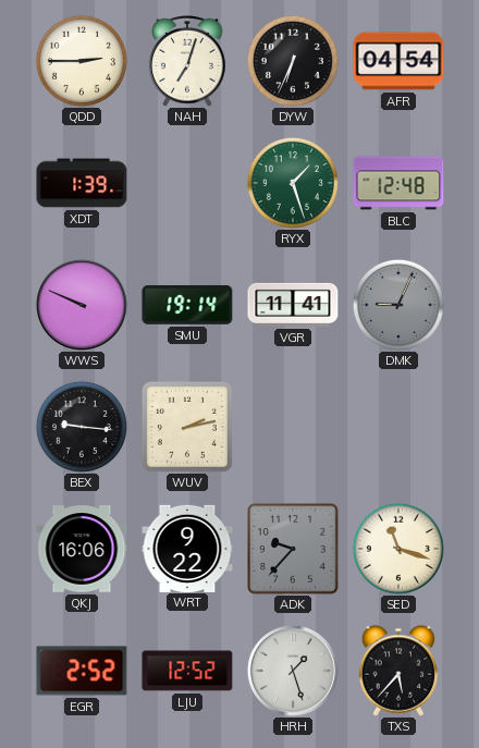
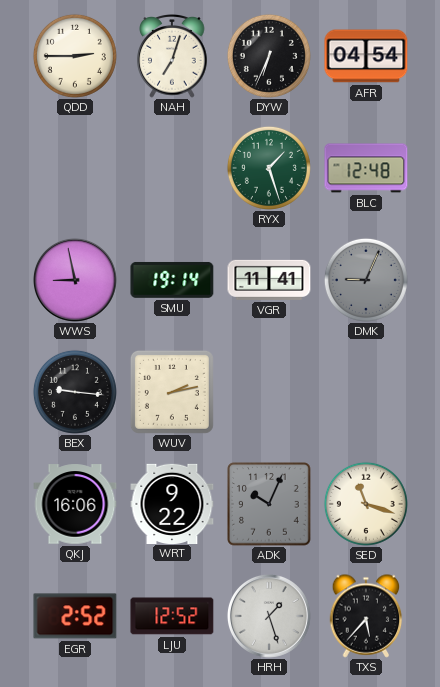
XDT: 1:39 -> none
WWS: 9:49 -> 8:58
ADK: 9:37 -> 10:04
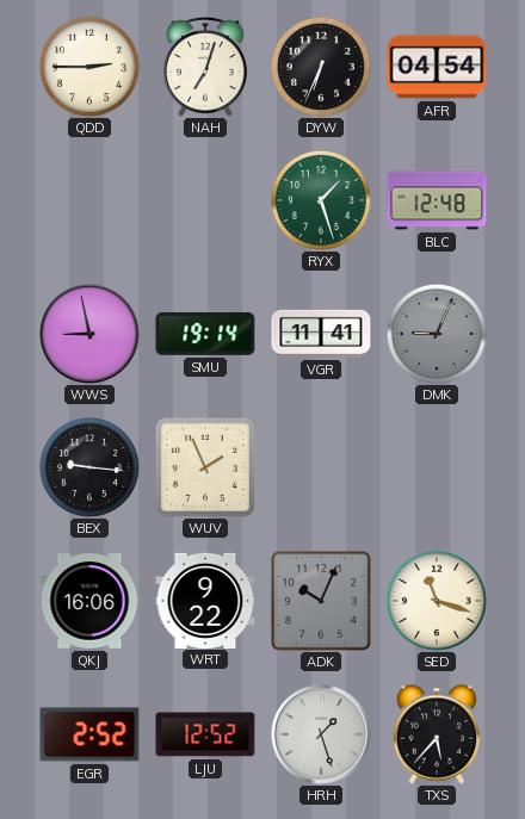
WUV: 2:13 -> 1:56
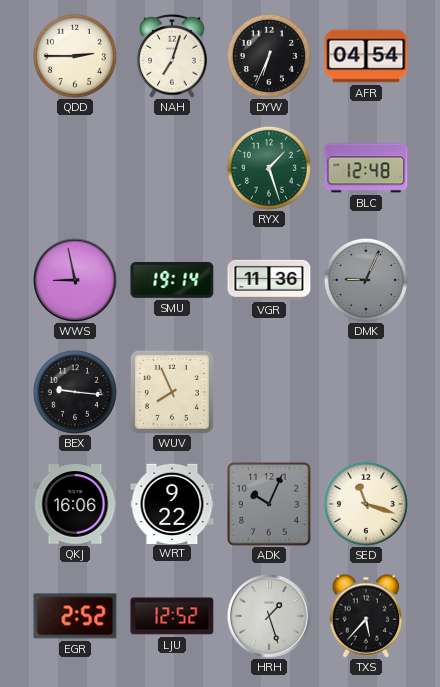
VGR: 11:41 -> 11:36
WUV: 1:56 -> 7:56
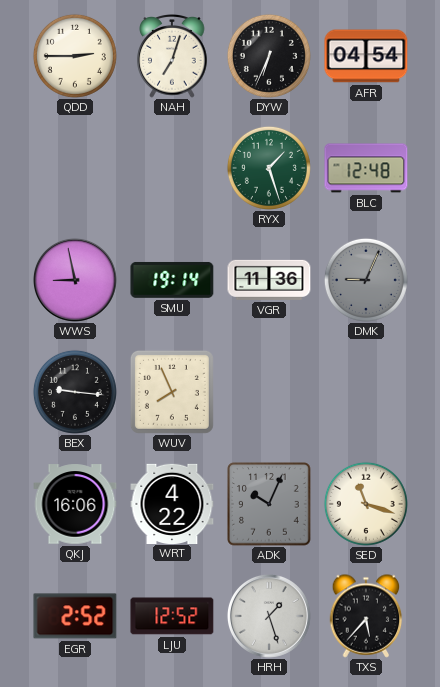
WRT: 9:22 -> 4:22
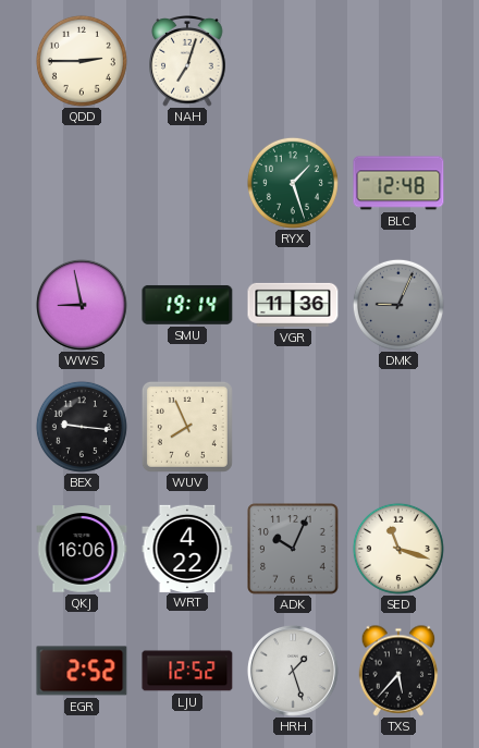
DYW: 6:34 -> none
AFR: 04:54 -> none
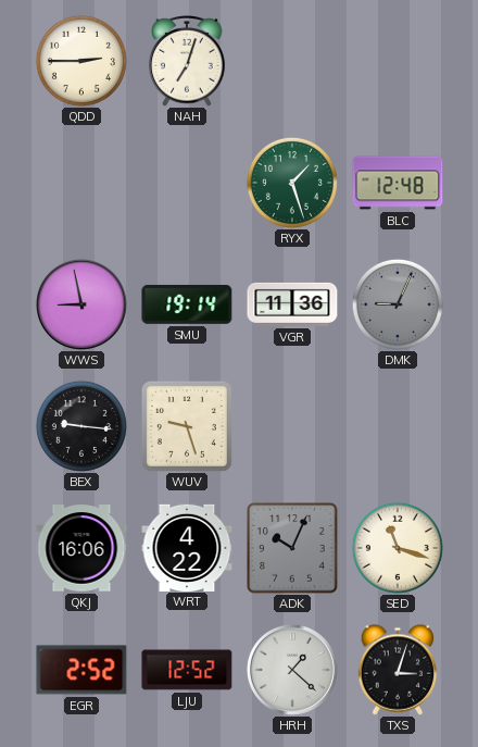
WUV: 7:56 -> 9:27
HRH: 1:27 -> 1:22
TXS: 5:37 -> 3:03
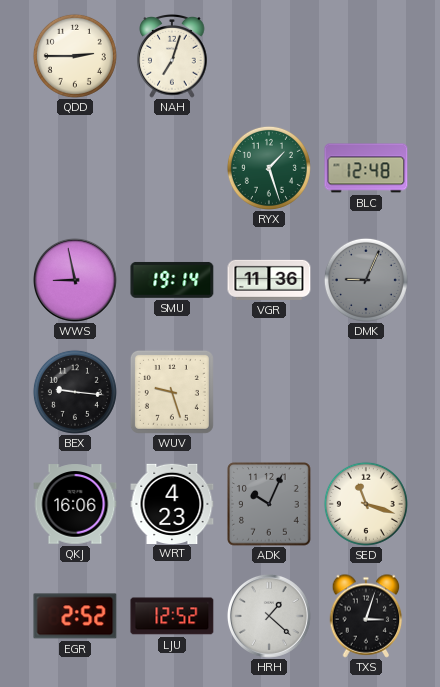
WRT: 4:22 -> 4:23
